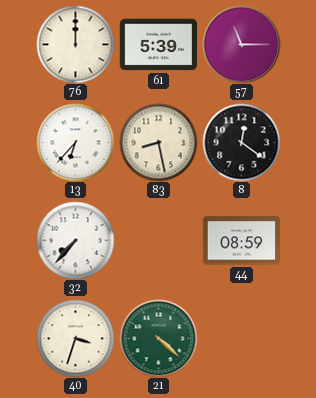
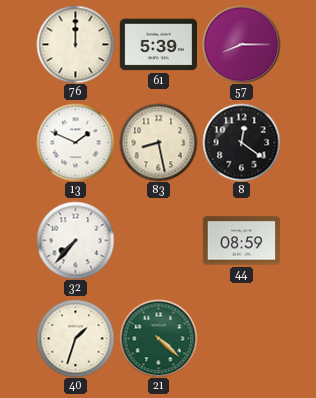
57: 11:15 -> 8:15
13: 6:37 -> 1:49
40: 3:33 -> 1:33
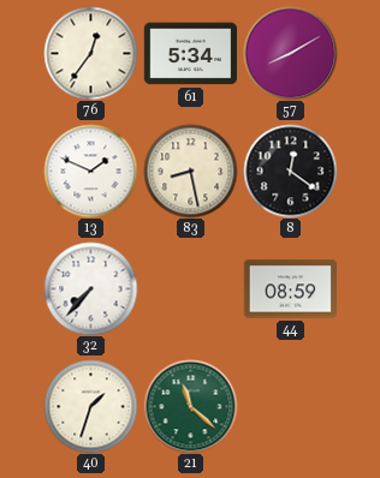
76: 12:00 -> 12:36
61: 5:39 -> 5:34
57: 8:15 -> 8:10
21: 4:22 -> 11:22
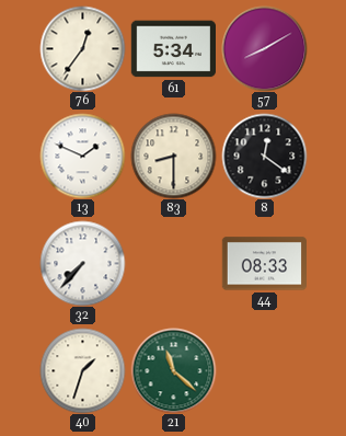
83: 8:28 -> 8:30
44: 08:59 -> 08:33
